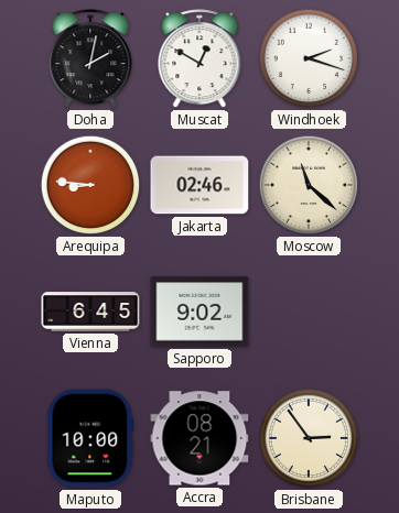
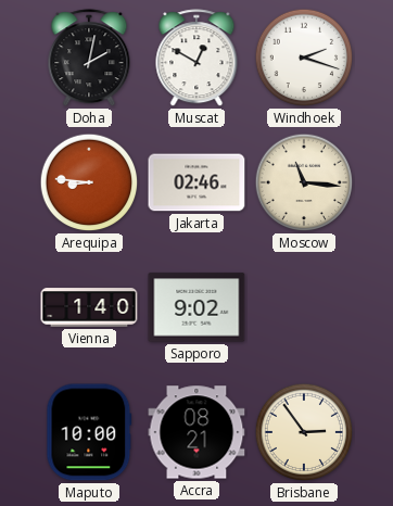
Moscow: 11:22 -> 11:16
Vienna: 6:45 -> 1:40
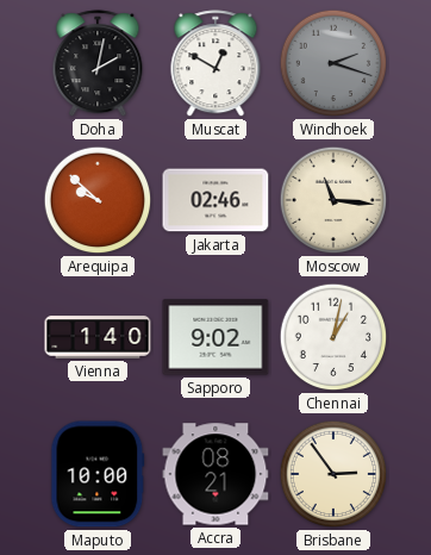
Windhoek dial: white -> grey
Arequipa: 8:46 -> 9:52
Chennai: none -> 1:02
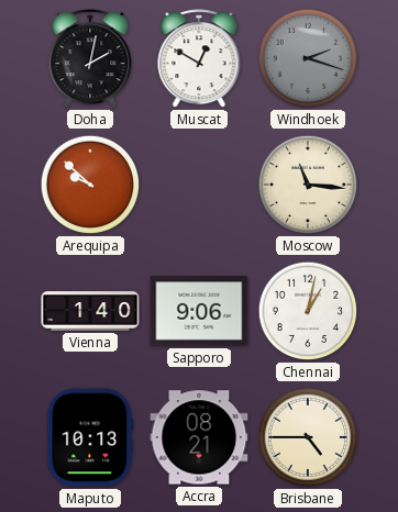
Jakarta: 02:46 -> none
Sapporo: 9:02 -> 9:06
Maputo: 10:00 -> 10:13
Brisbane: 2:54 -> 4:45
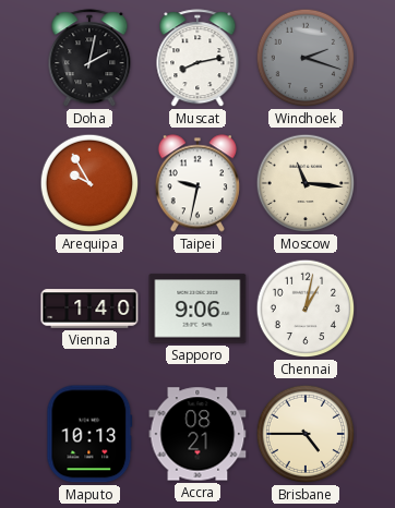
Muscat: 12:50 -> 8:13
Arequipa: 9:52 -> 9:55
Taipei: none -> 9:32
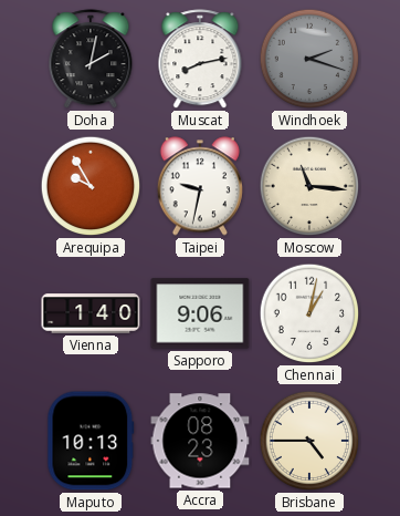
Accra: 08:21 -> 08:23
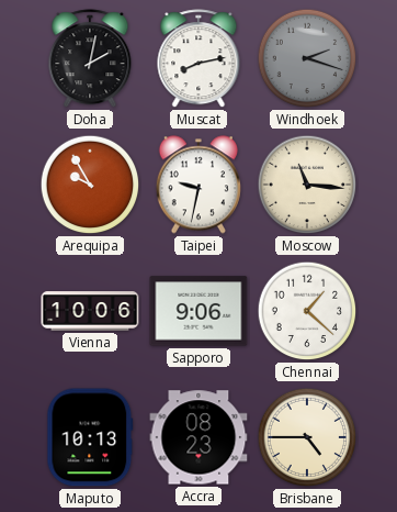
Vienna: 1:40 -> 10:06
Chennai: 1:02 -> 1:22
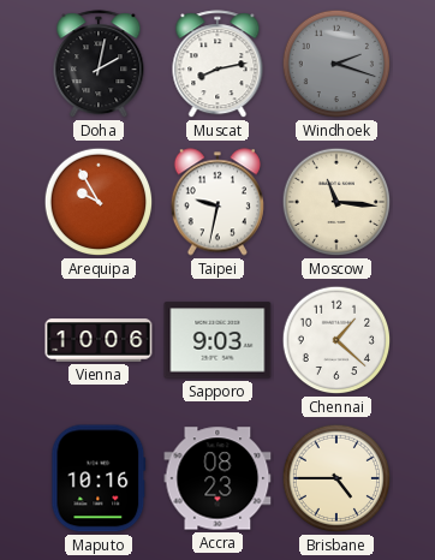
Sapporo: 9:06 -> 9:03
Maputo: 10:13 -> 10:16
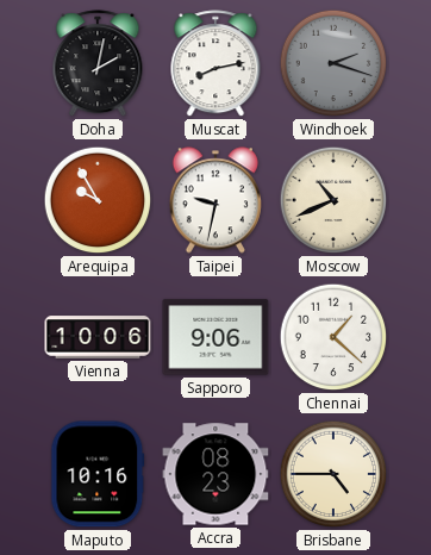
Moscow: 11:16 -> 10:41
Sapporo: 9:03 -> 9:06
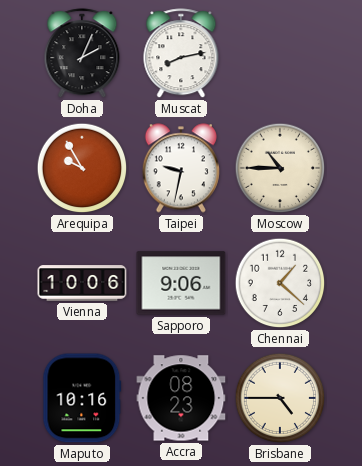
Doha: 2:02 -> 2:04
Windhoek: 2:18 -> none
Moscow: 10:41 -> 10:45
